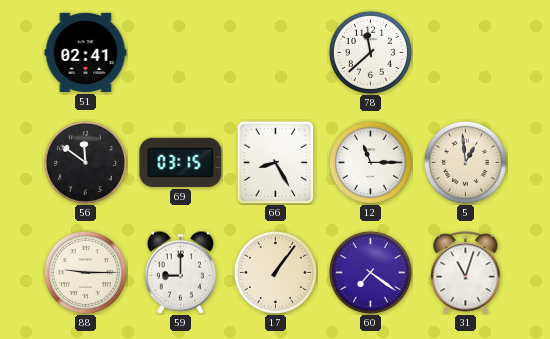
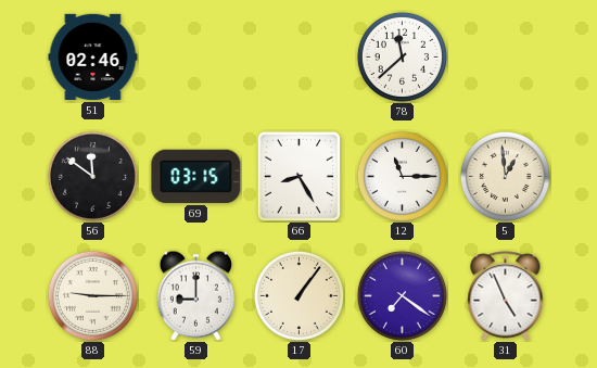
51: 02:41 -> 02:46
31: 11:03 -> 4:56
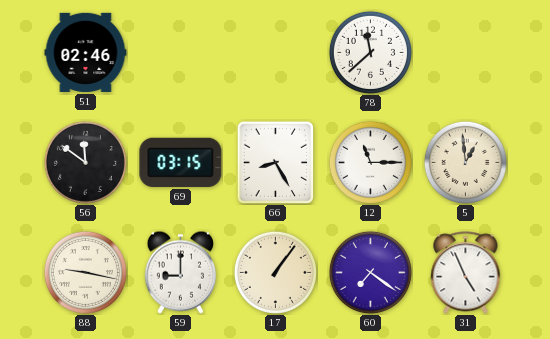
88: 9:15 -> 9:17
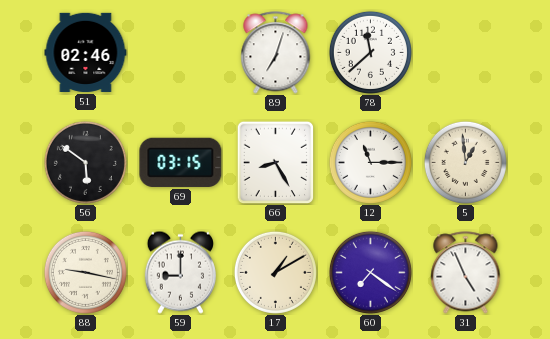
89: none -> 7:03
56: 11:51 -> 5:51
17: 1:06 -> 1:10
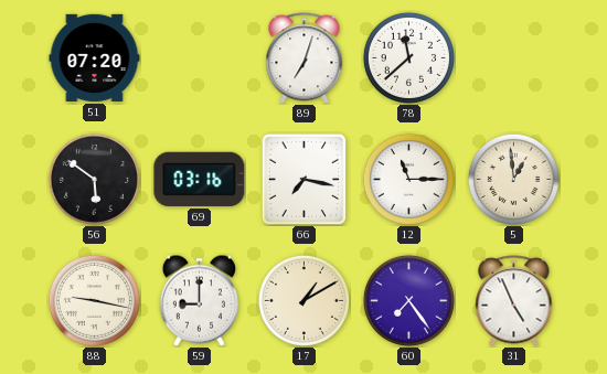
51: 02:46 -> 07:20
69: 03:15 -> 03:16
66: 8:25 -> 7:17
60: 7:21 -> 7:24
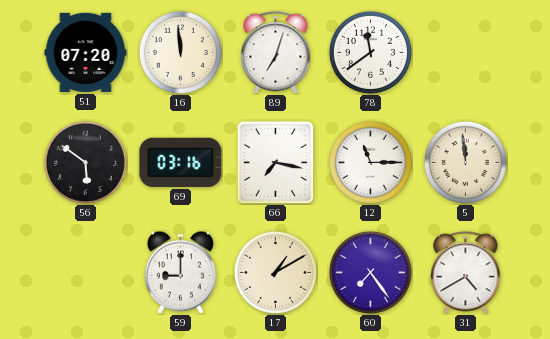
16: none -> 11:59
78: 11:38 -> 11:39
5: 12:59 -> 11:59
88: 9:17 -> none
31: 4:56 -> 4:40
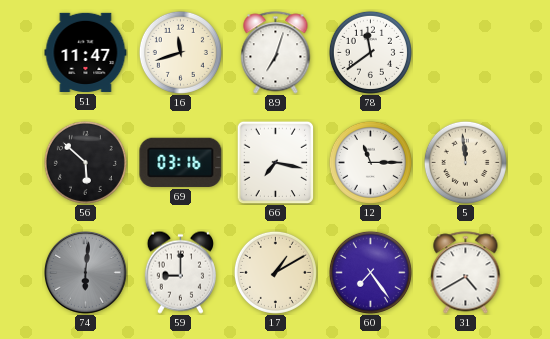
51: 07:20 -> 11:47
16: 11:59 -> 11:42
56: 5:51 -> 5:52
74: none -> 6:01
